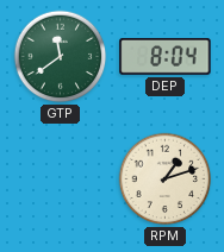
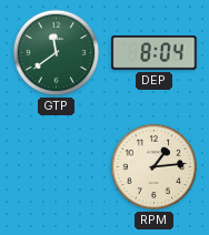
RPM: 1:12 -> 1:14
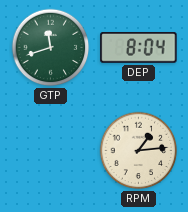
GTP: 11:39 -> 11:42
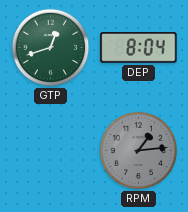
GTP: 11:42 -> 12:42
RPM dial: cream -> grey
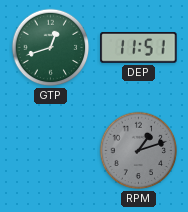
DEP: 8:04 -> 11:51
RPM: 1:14 -> 1:12
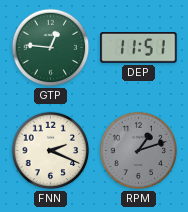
GTP: 12:42 -> 12:46
FNN: none -> 2:19
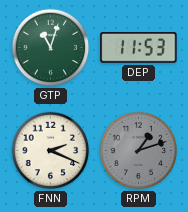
GTP: 12:46 -> 11:03
DEP: 11:51 -> 11:53
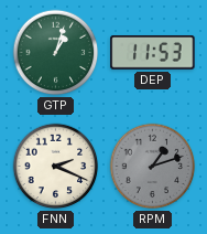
GTP: 11:03 -> 1:03
